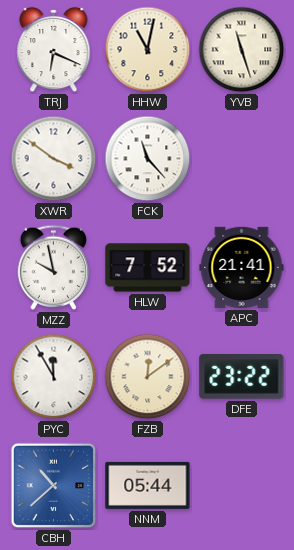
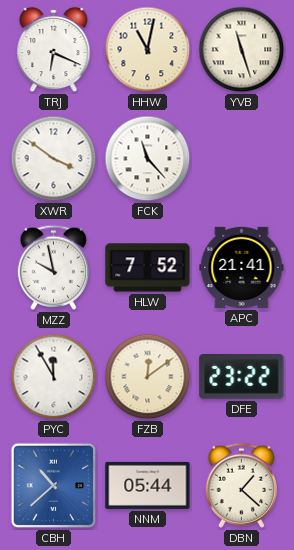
DBN: none -> 1:22
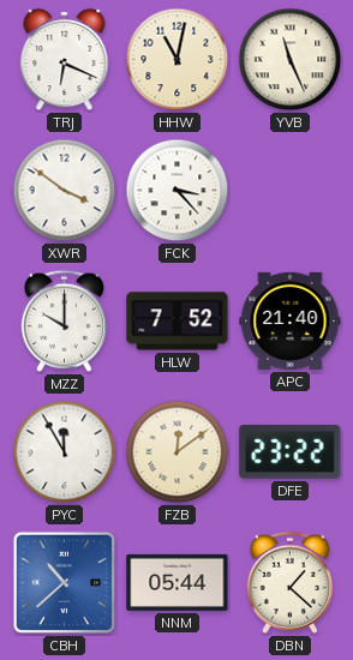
YVB: 11:27 -> 11:26
FCK: 11:23 -> 3:23
MZZ: 9:58 -> 10:00
APC: 21:41 -> 21:40
